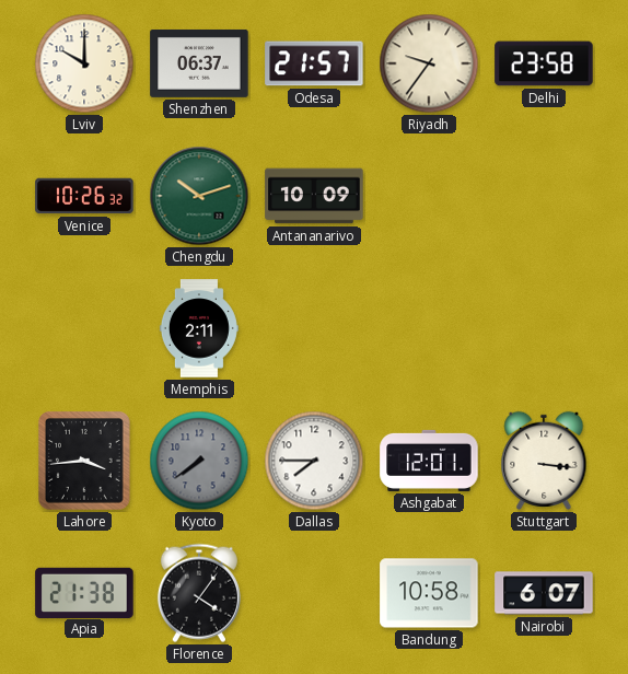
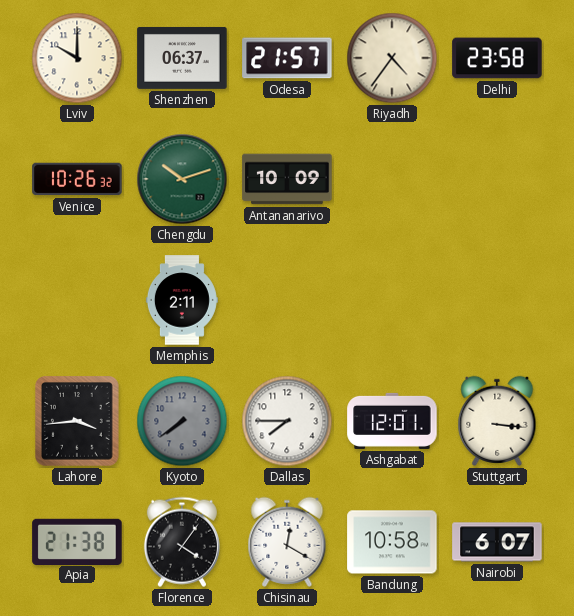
Riyadh: 9:36 -> 4:36
Chisinau: none -> 12:20
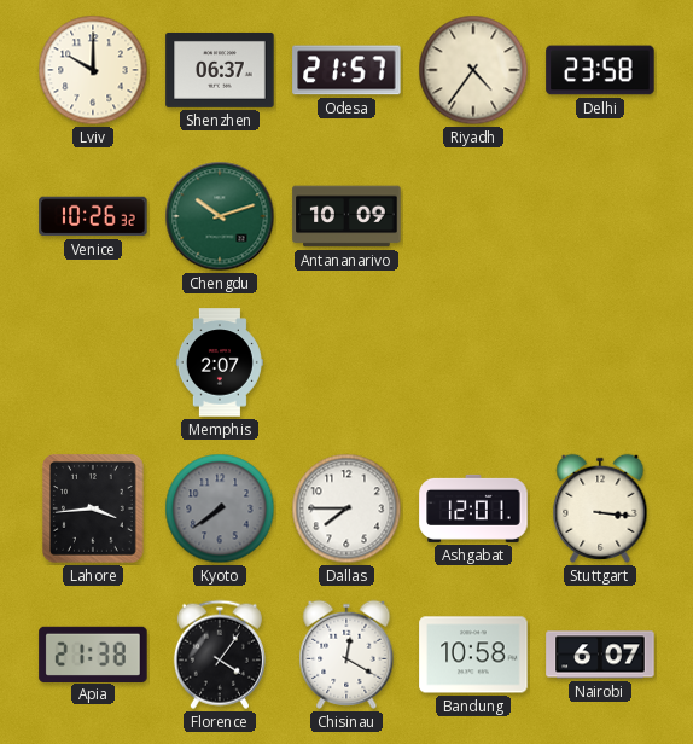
Memphis: 2:11 -> 2:07
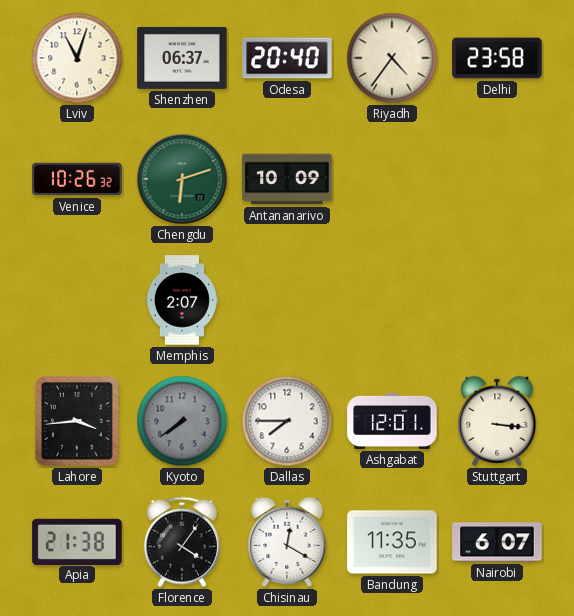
Lviv: 10:00 -> 11:03
Odesa: 21:57 -> 20:40
Chengdu: 10:12 -> 6:12
Bandung: 10:58 -> 11:35
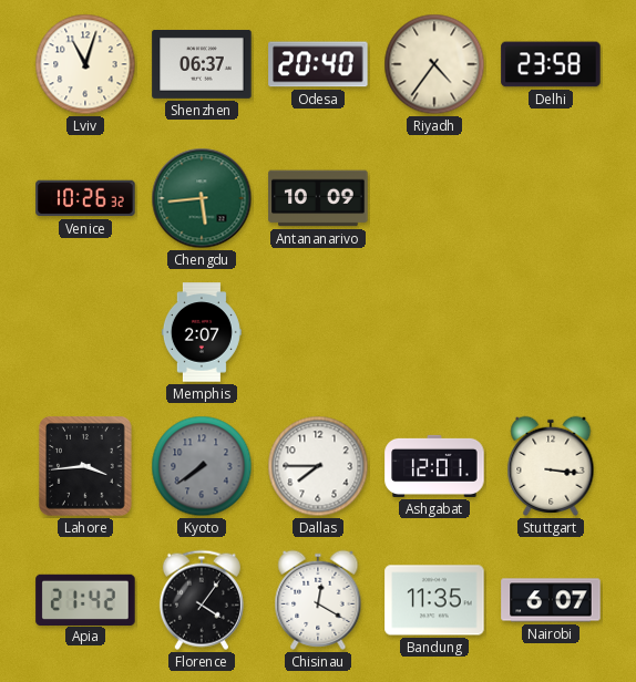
Chengdu: 6:12 -> 5:44
Apia: 21:38 -> 21:42
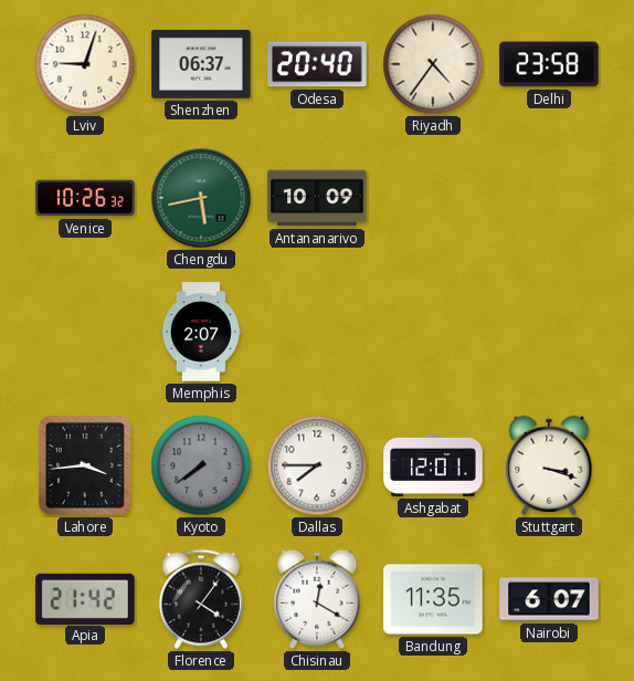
Lviv: 11:03 -> 9:03
Chengdu: 5:44 -> 5:43
Stuttgart: 3:16 -> 3:18
